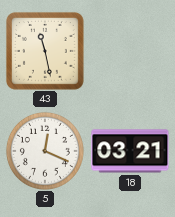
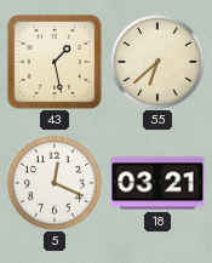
43: 11:28 -> 1:28
55: none -> 6:38
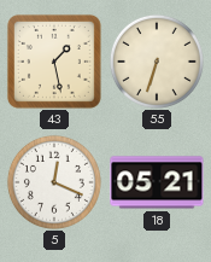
55: 6:38 -> 6:33
18: 03:21 -> 05:21
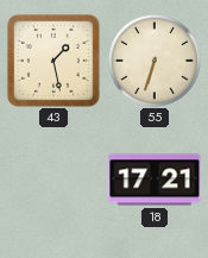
5: 12:19 -> none
18: 05:21 -> 17:21
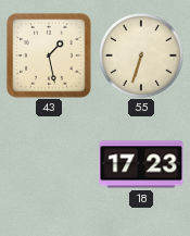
18: 17:21 -> 17:23
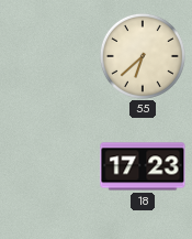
43: 1:28 -> none
55: 6:33 -> 6:38
